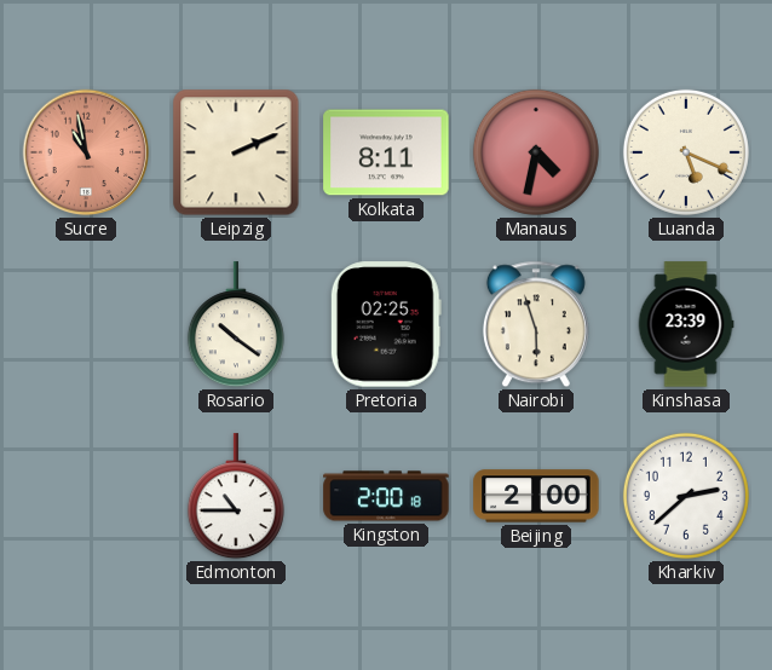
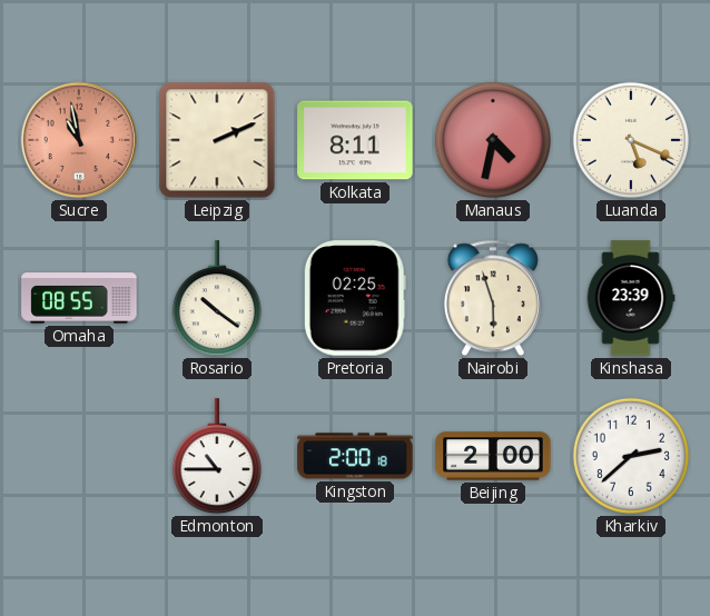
Omaha: none -> 08:55
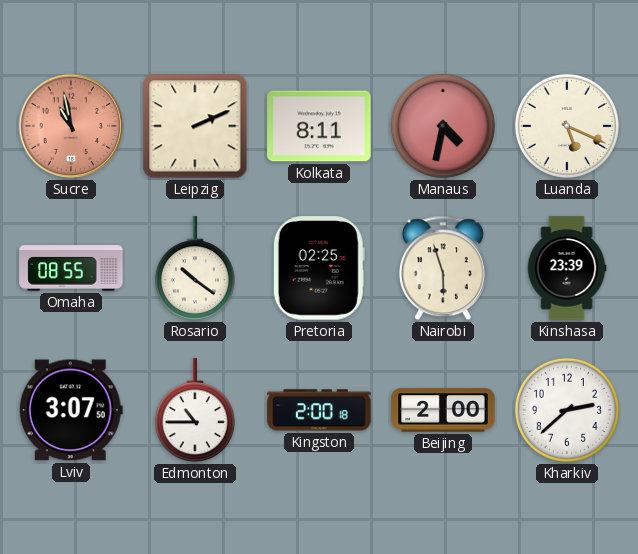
Lviv: none -> 3:07
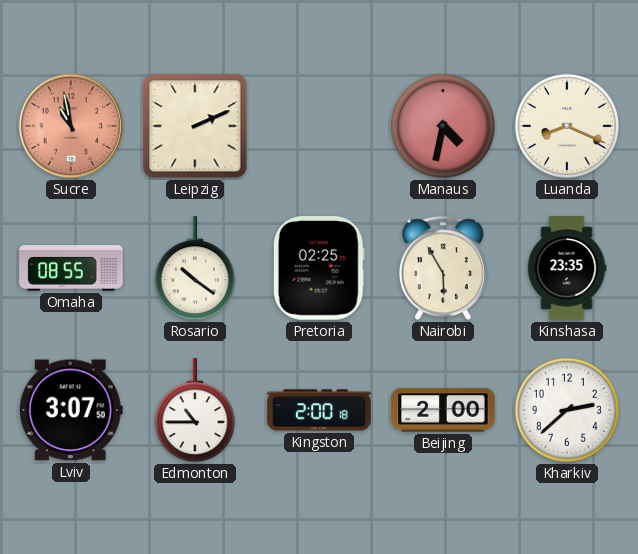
Kolkata: 8:11 -> none
Luanda: 5:19 -> 8:19
Nairobi: 5:57 -> 5:55
Kinshasa: 23:39 -> 23:35
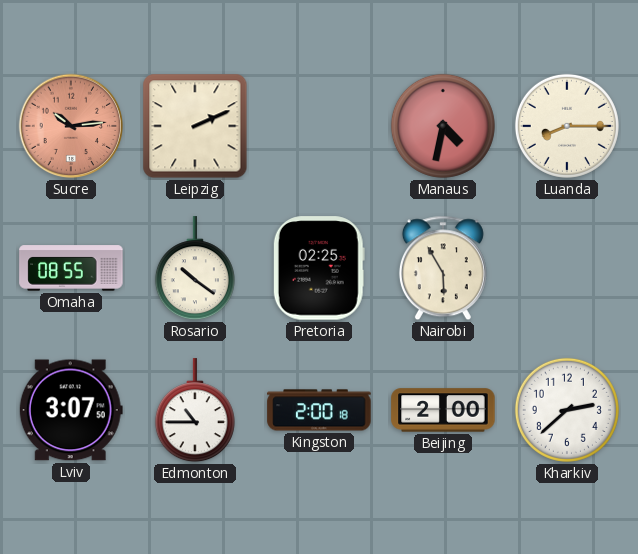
Sucre: 10:58 -> 10:14
Luanda: 8:19 -> 8:15
Kinshasa: 23:35 -> none
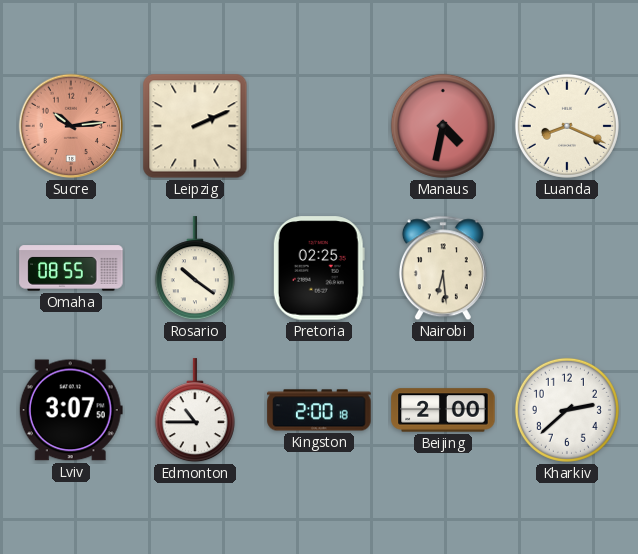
Luanda: 8:15 -> 8:19
Nairobi: 5:55 -> 6:29
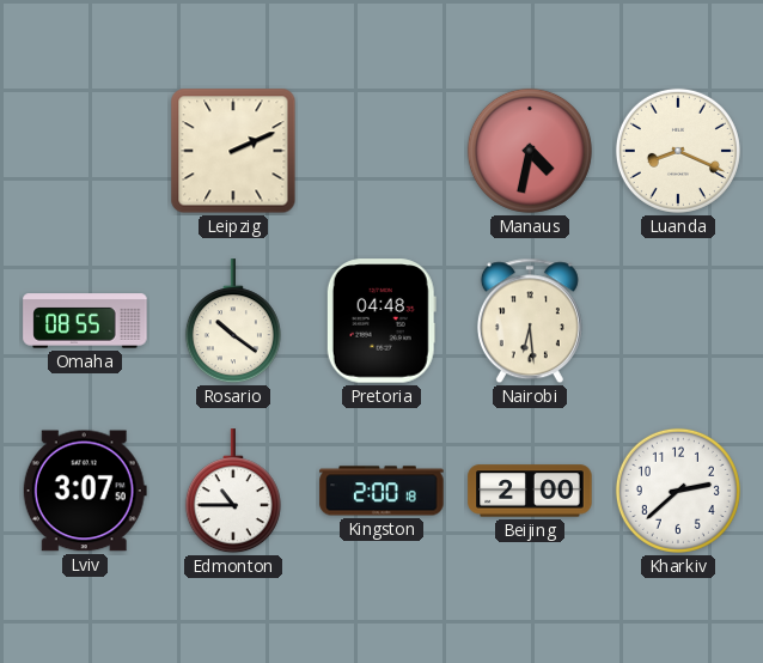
Sucre: 10:14 -> none
Pretoria: 02:25 -> 04:48
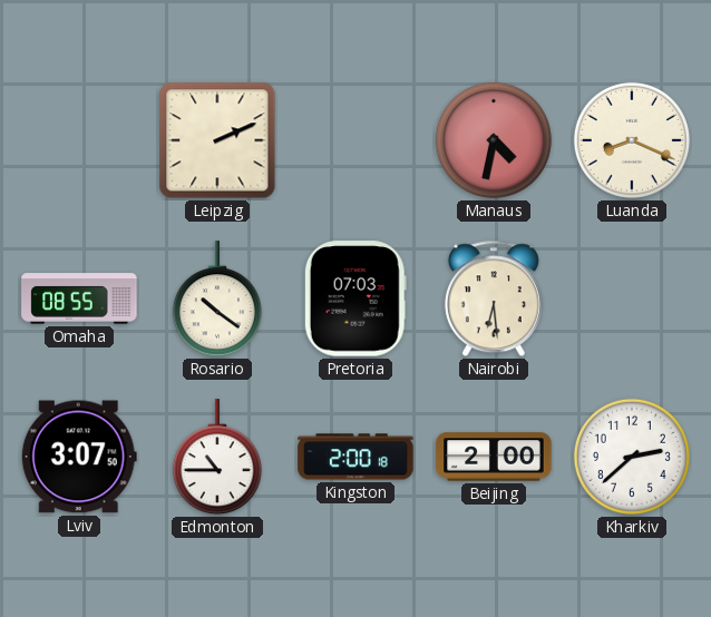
Pretoria: 04:48 -> 07:03
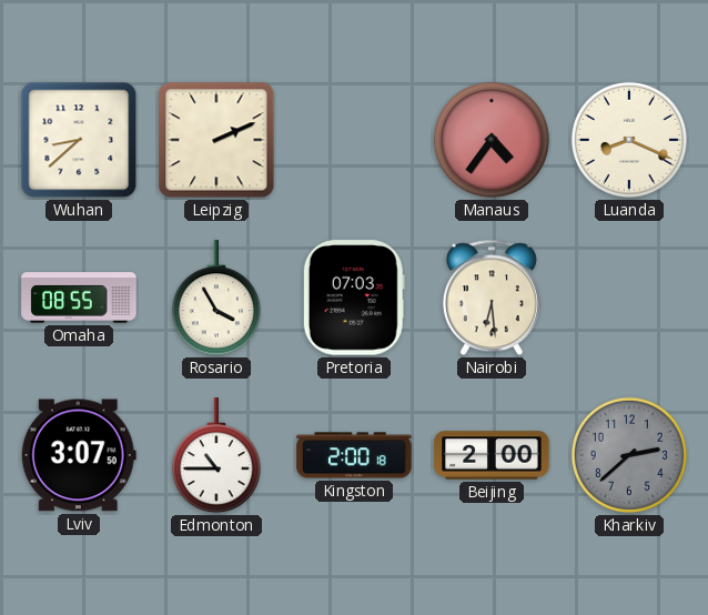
Wuhan: none -> 8:38
Manaus: 4:32 -> 4:36
Rosario: 10:21 -> 3:55
Kharkiv dial: white -> grey
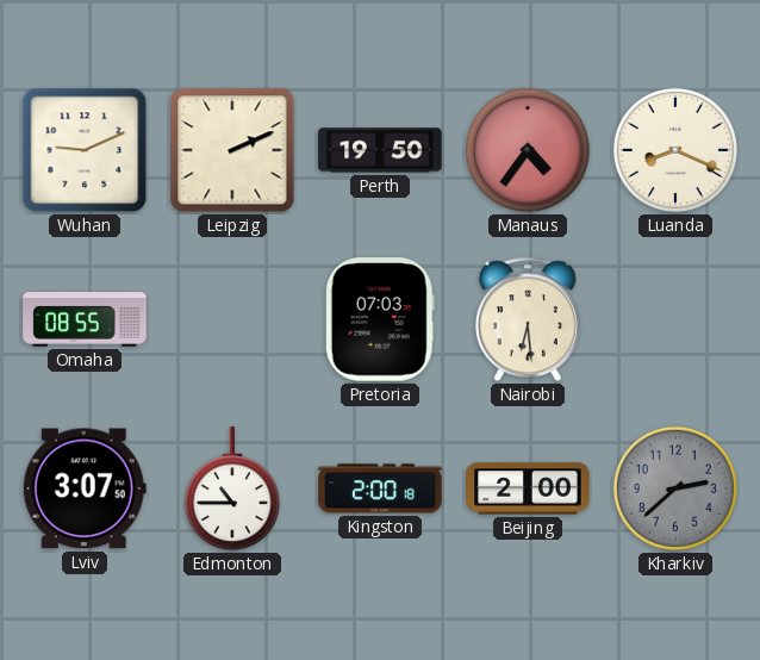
Wuhan: 8:38 -> 9:11
Perth: none -> 19:50
Rosario: 3:55 -> none
